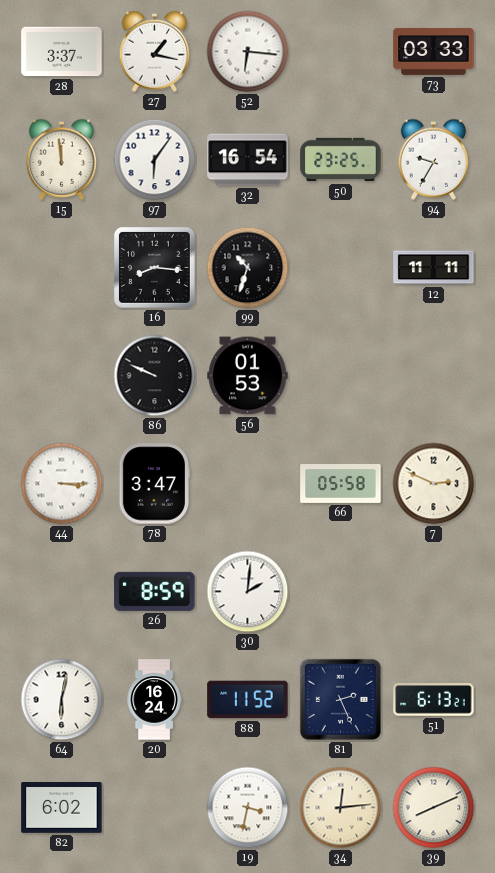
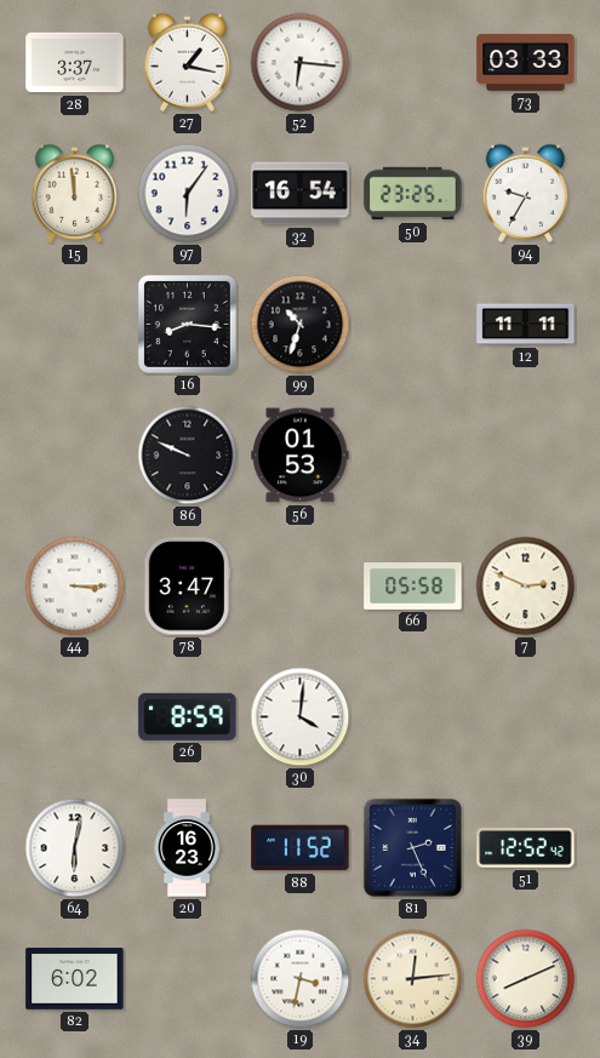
30: 2:01 -> 4:01
20: 16:24 -> 16:23
51: 6:13 -> 12:52
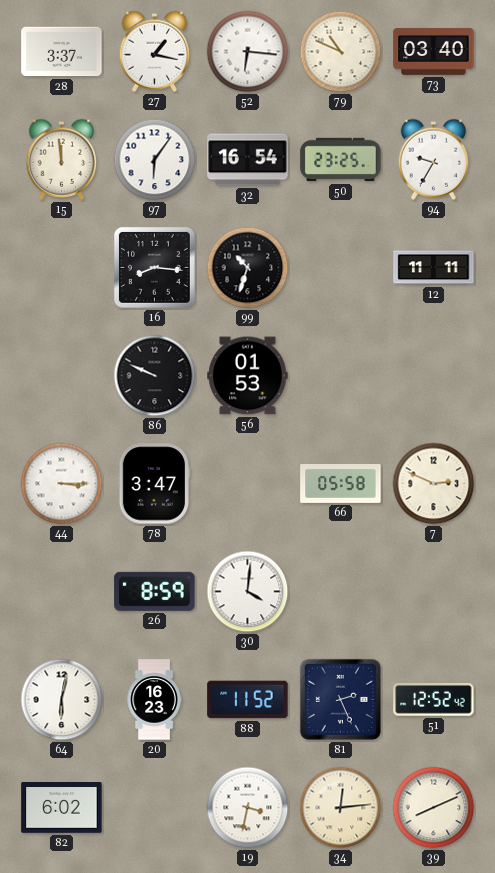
79: none -> 10:49
73: 03:33 -> 03:40
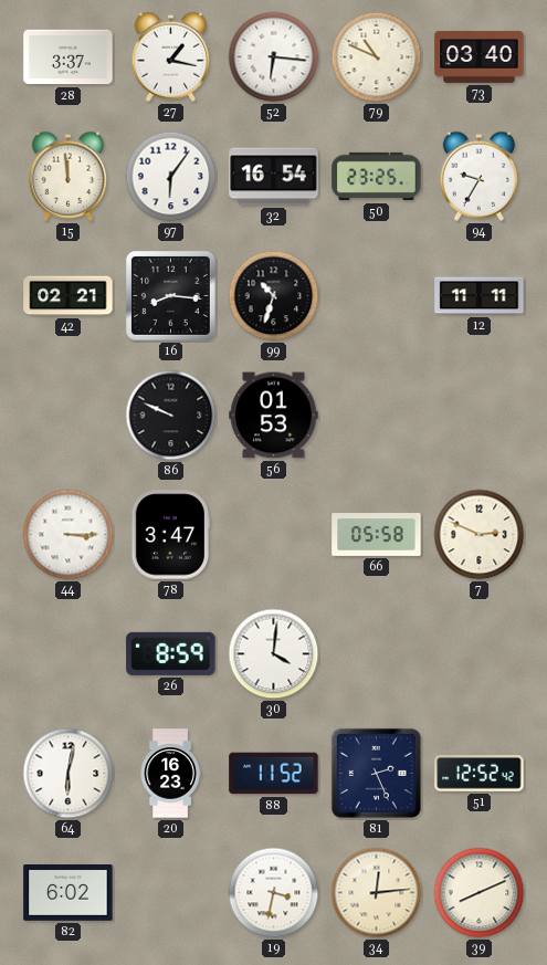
42: none -> 02:21
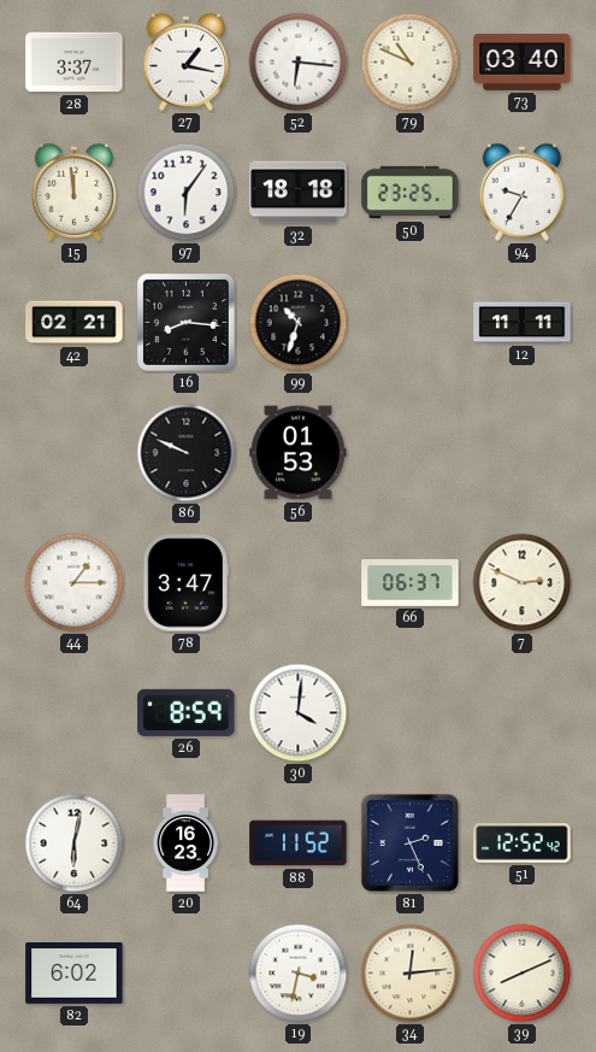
32: 16:54 -> 18:18
44: 3:15 -> 1:15
66: 05:58 -> 06:37
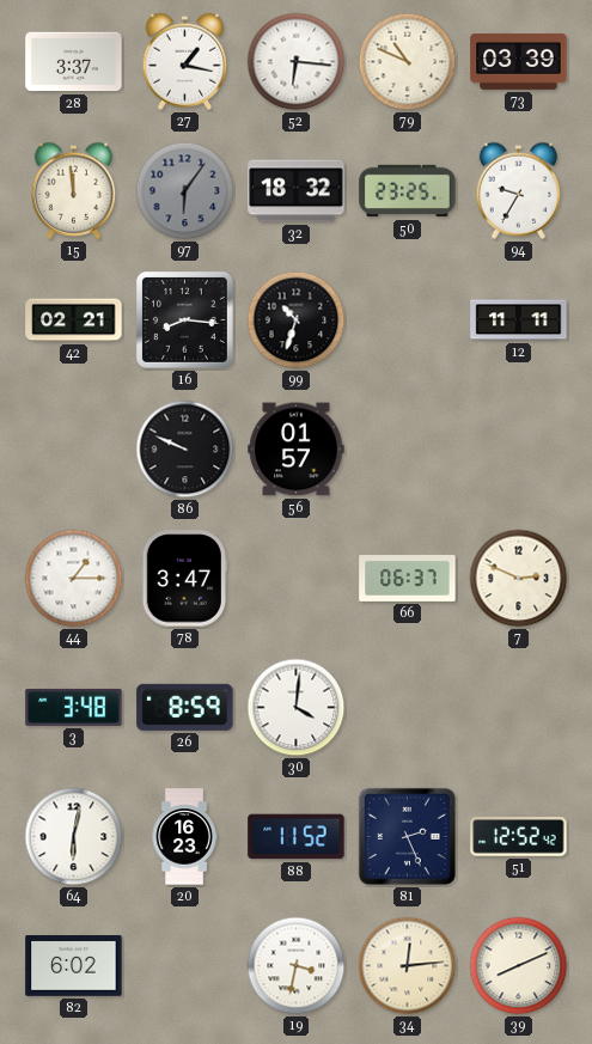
73: 03:40 -> 03:39
97 dial: white -> grey
32: 18:18 -> 18:32
56: 01:53 -> 01:57
3: none -> 3:48
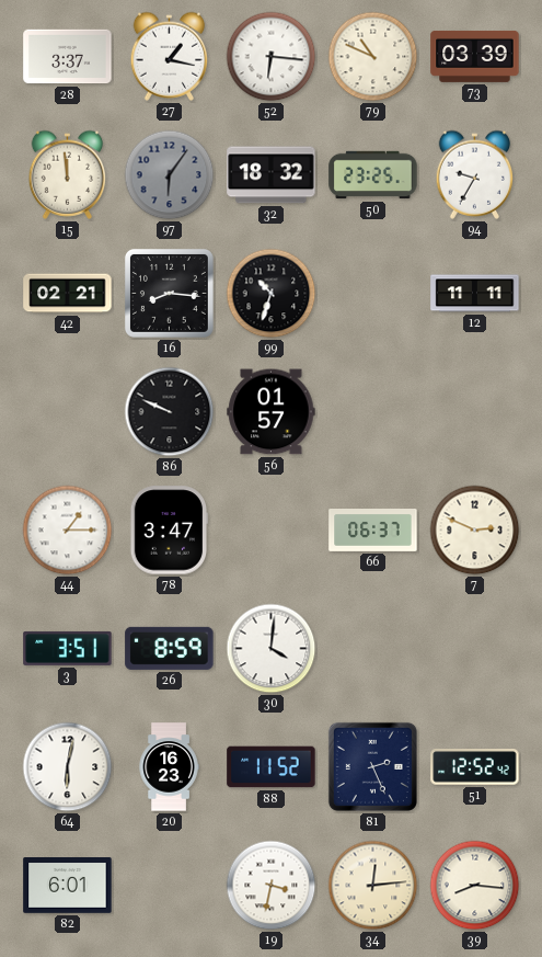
3: 3:48 -> 3:51
82: 6:02 -> 6:01
39: 8:11 -> 8:16
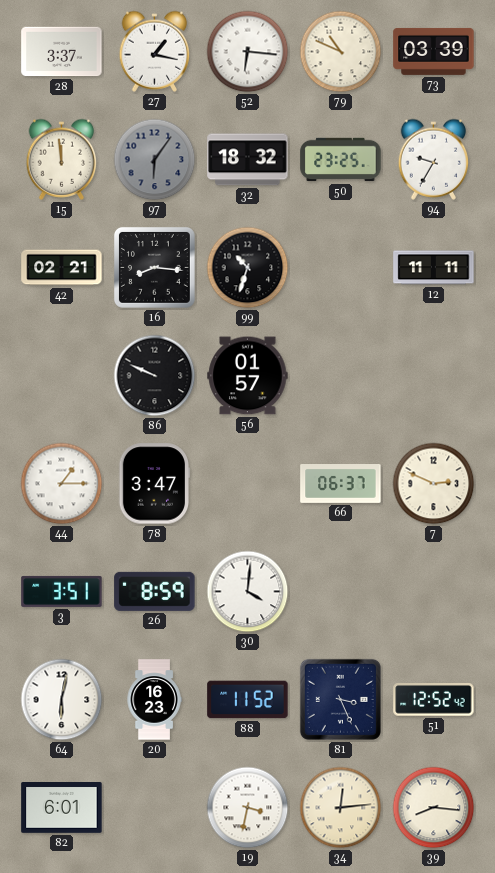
81: 2:26 -> 3:26
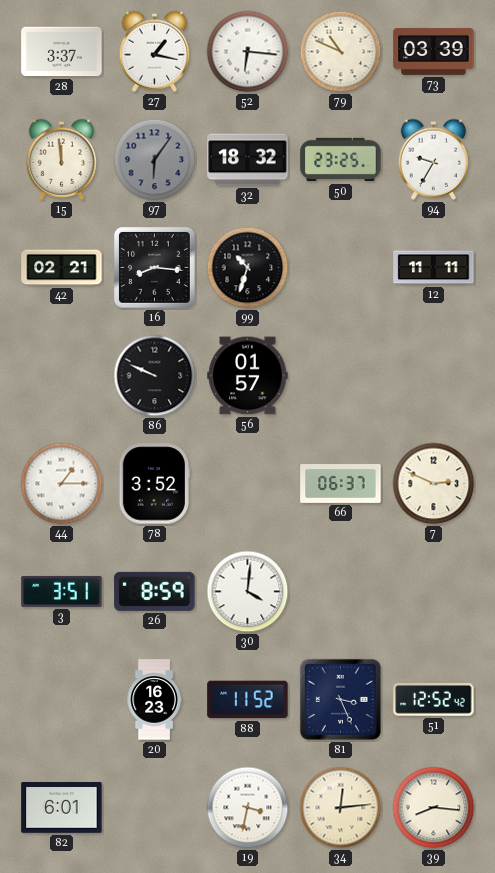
78: 3:47 -> 3:52
64: 6:02 -> none
